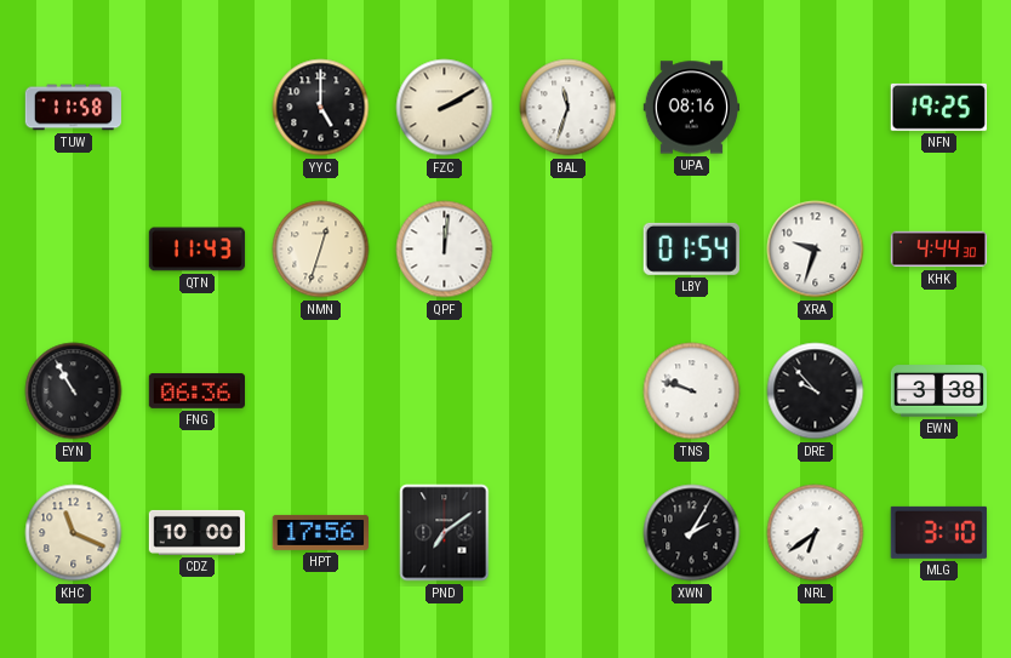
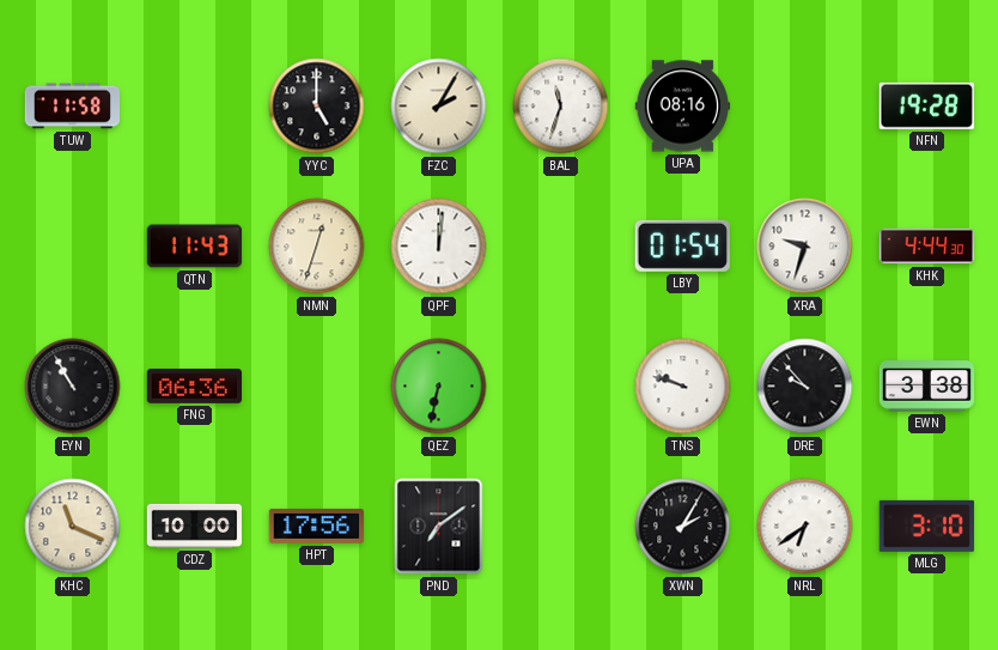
FZC: 2:10 -> 2:05
NFN: 19:25 -> 19:28
QEZ: none -> 6:32
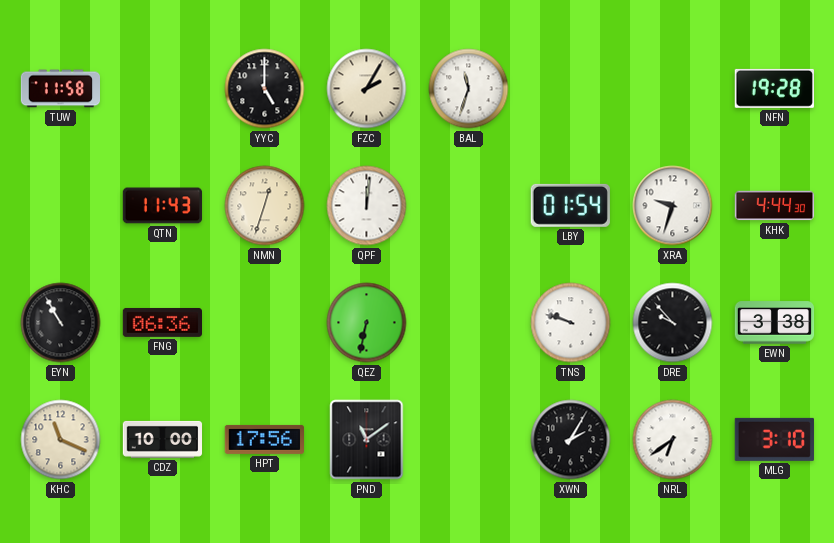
UPA: 08:16 -> none
PND: 7:09 -> 11:09
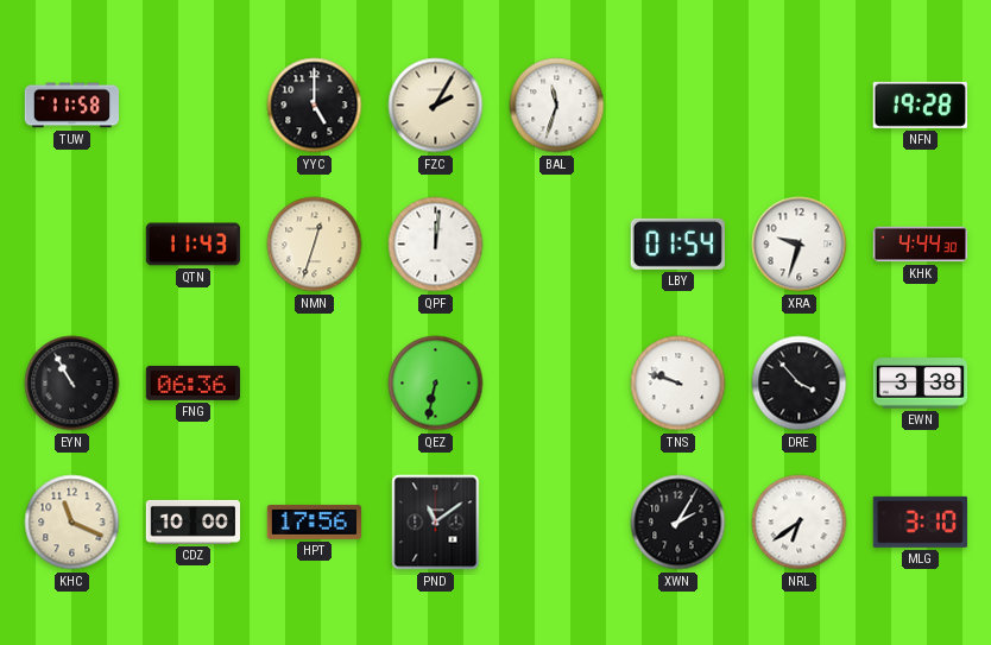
DRE: 9:53 -> 3:53
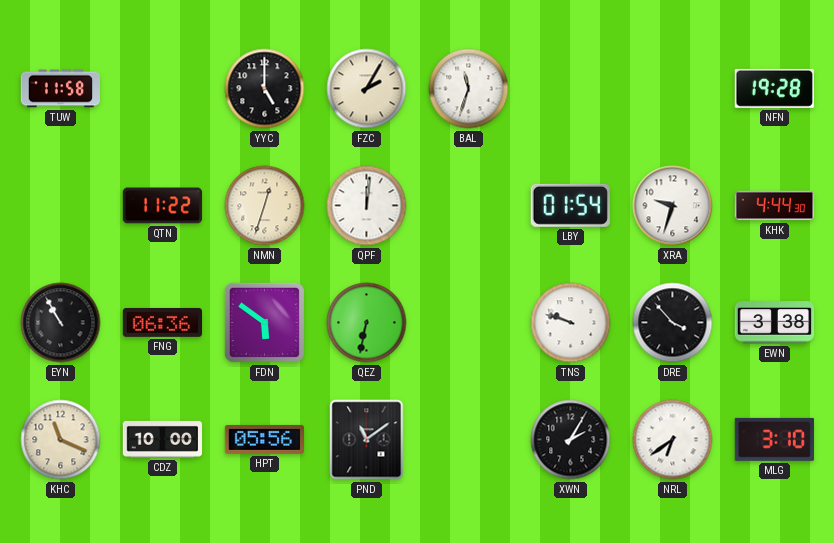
QTN: 11:43 -> 11:22
FDN: none -> 5:51
HPT: 17:56 -> 05:56
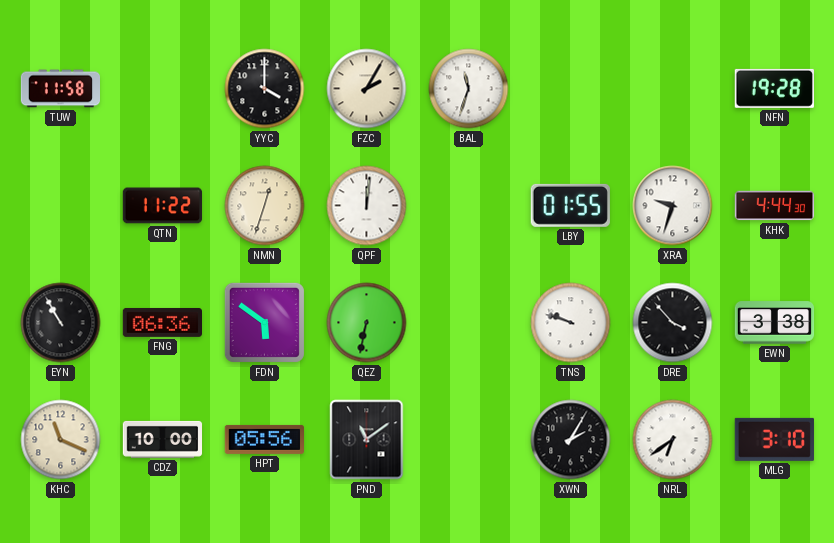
YYC: 5:00 -> 4:00
LBY: 01:54 -> 01:55
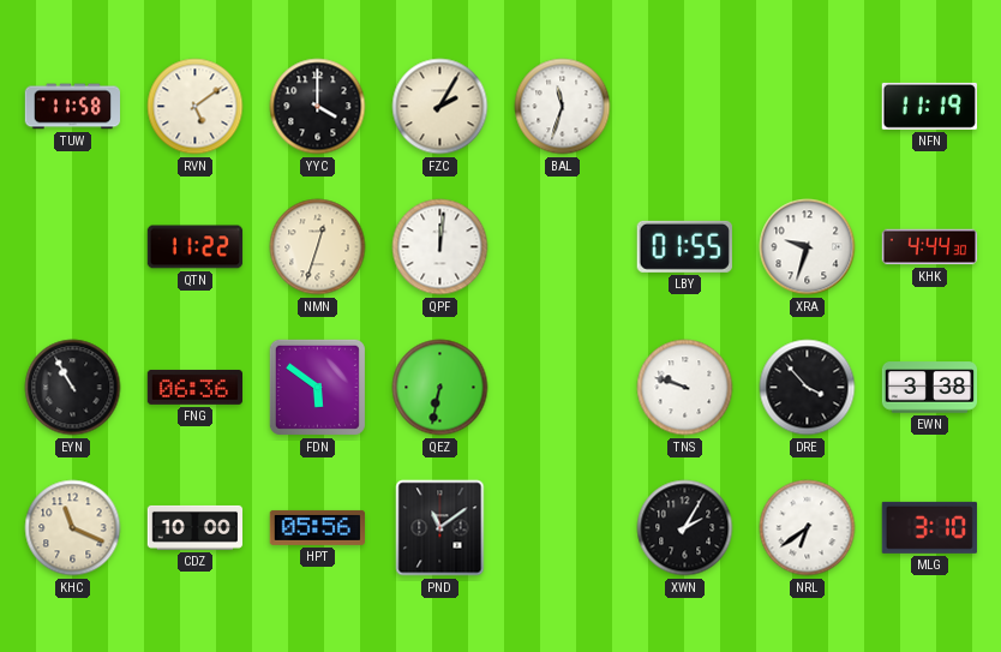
RVN: none -> 5:09
NFN: 19:28 -> 11:19
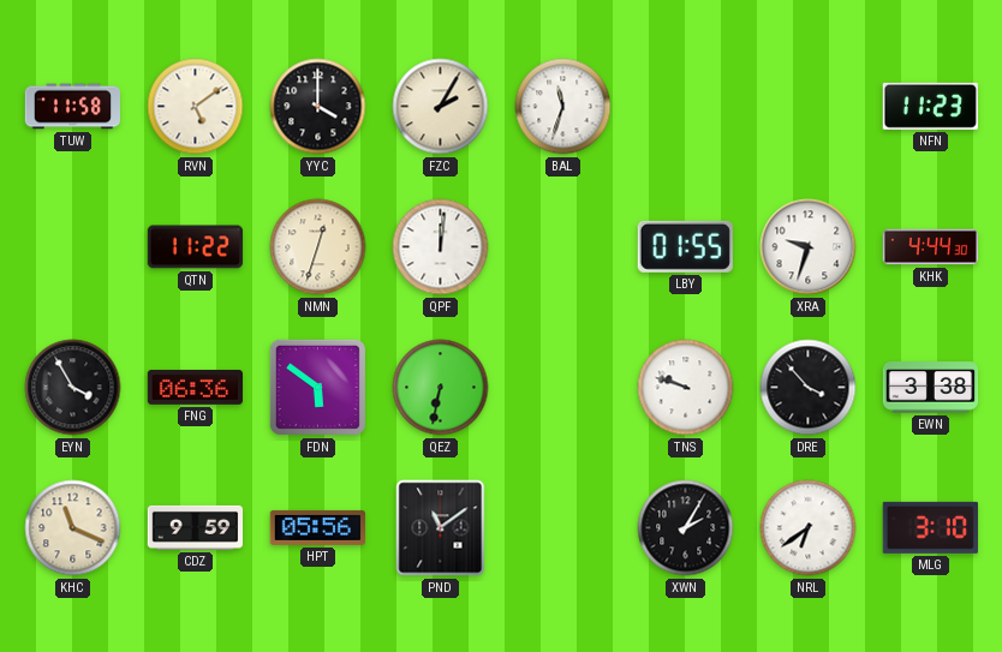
NFN: 11:19 -> 11:23
EYN: 10:55 -> 3:55
CDZ: 10:00 -> 9:59
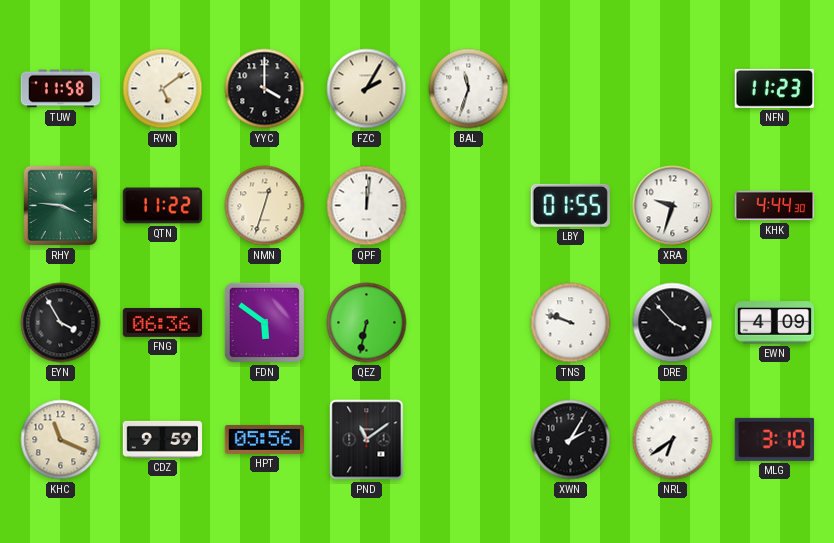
RHY: none -> 3:46
EWN: 3:38 -> 4:09
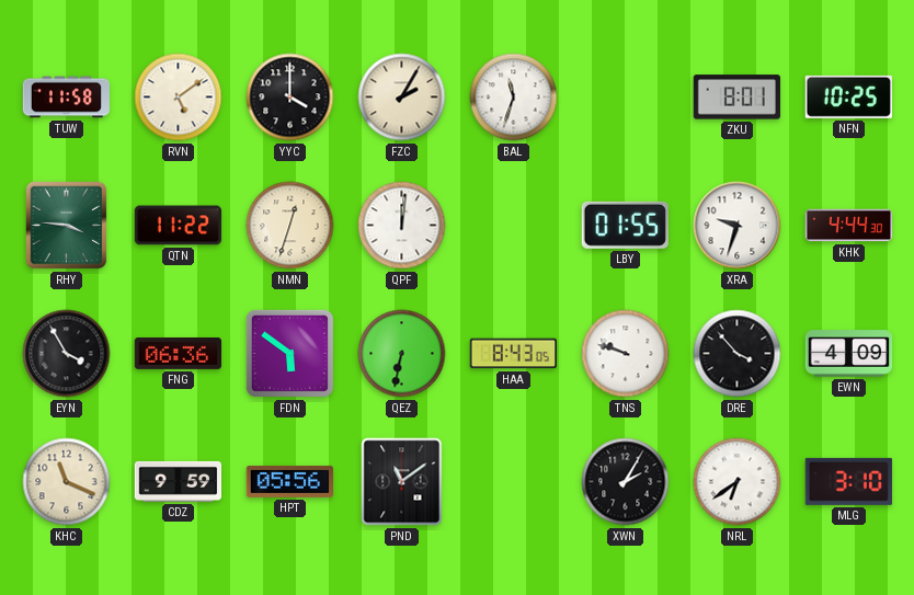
ZKU: none -> 8:01
NFN: 11:23 -> 10:25
HAA: none -> 8:43
